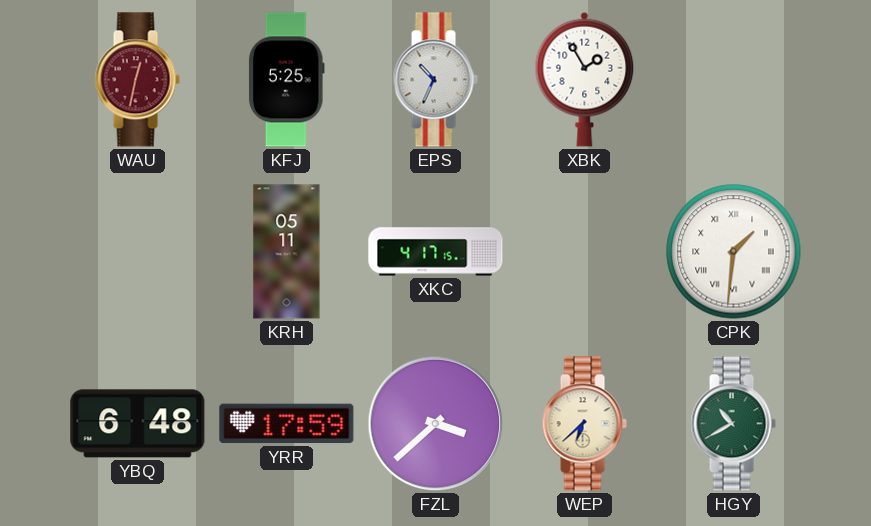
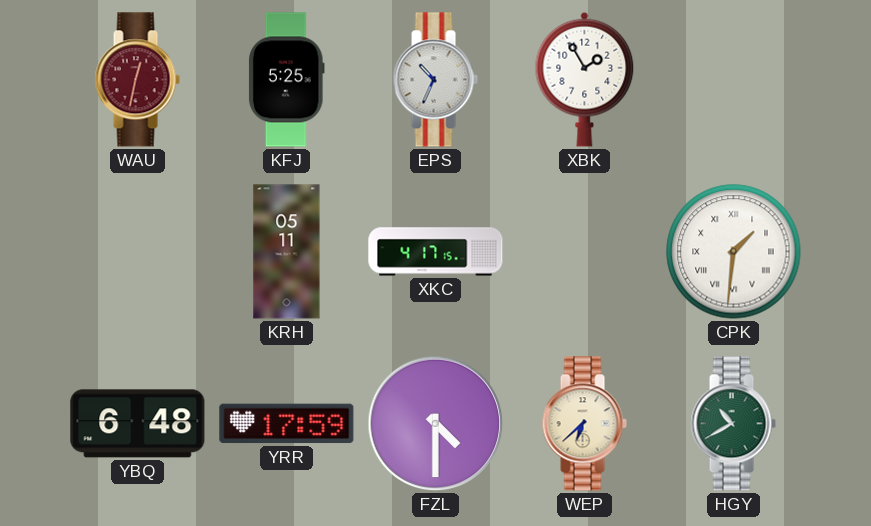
FZL: 3:38 -> 4:30
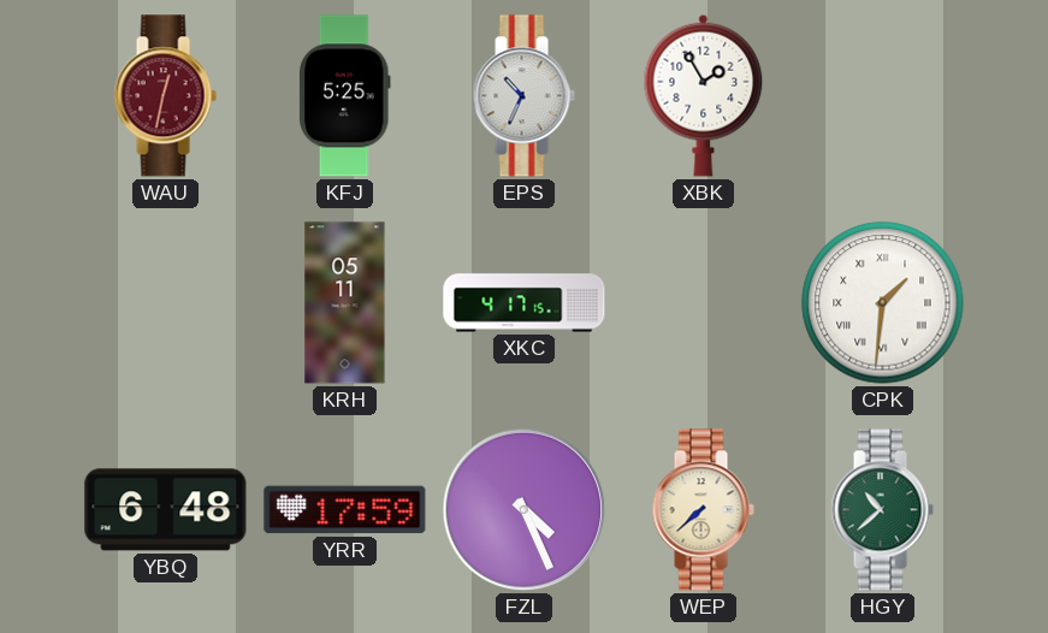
FZL: 4:30 -> 4:26
WEP: 6:38 -> 7:38
HGY: 10:40 -> 10:38
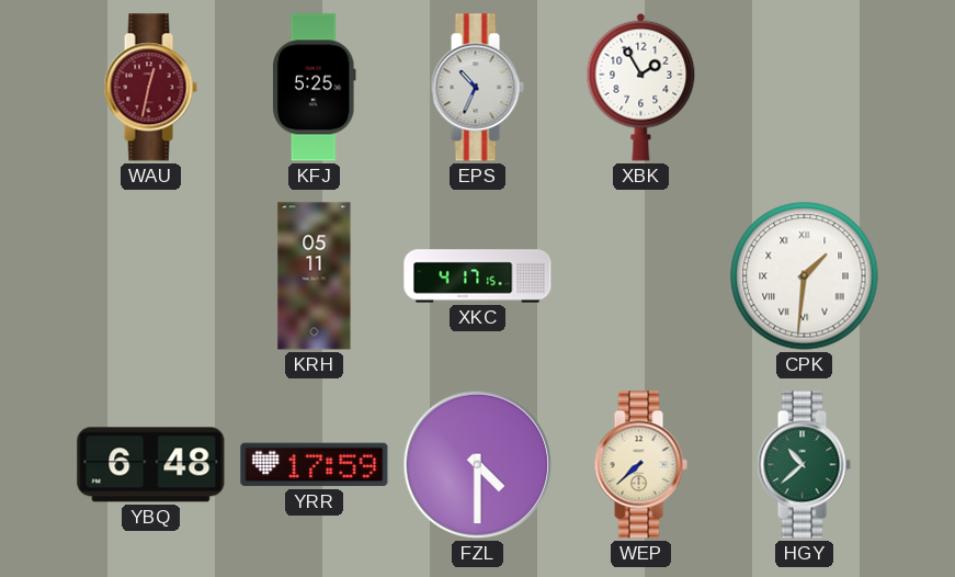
FZL: 4:26 -> 4:30
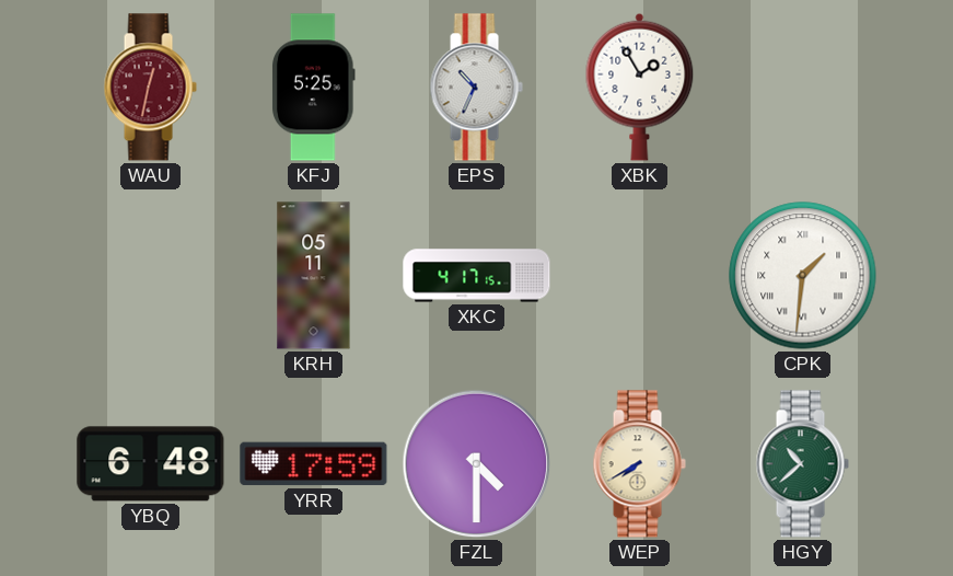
WEP: 7:38 -> 7:40
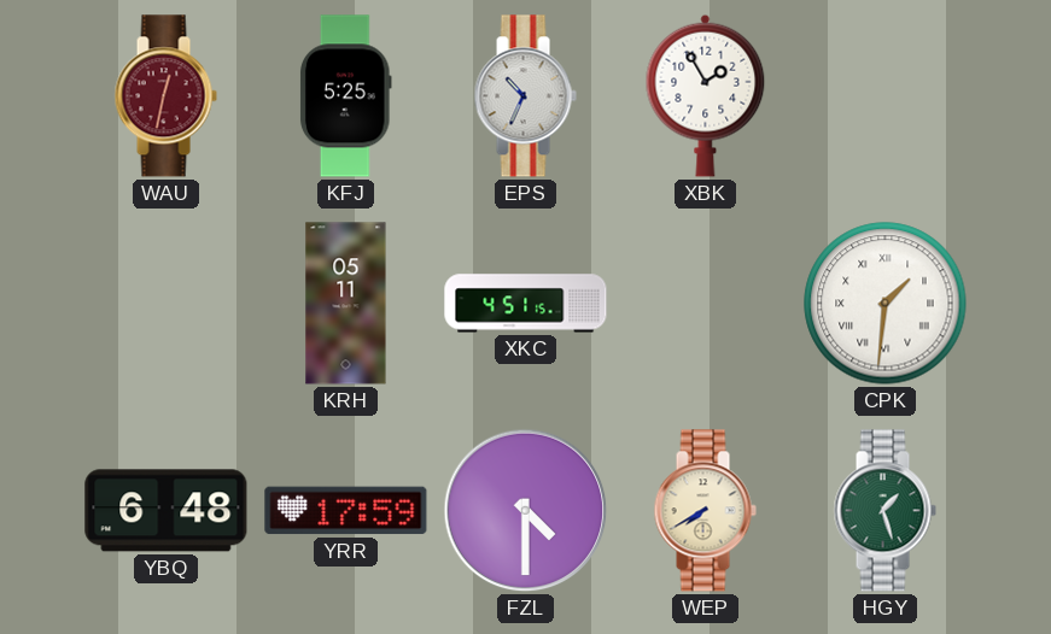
XKC: 4:17 -> 4:51
HGY: 10:38 -> 1:27
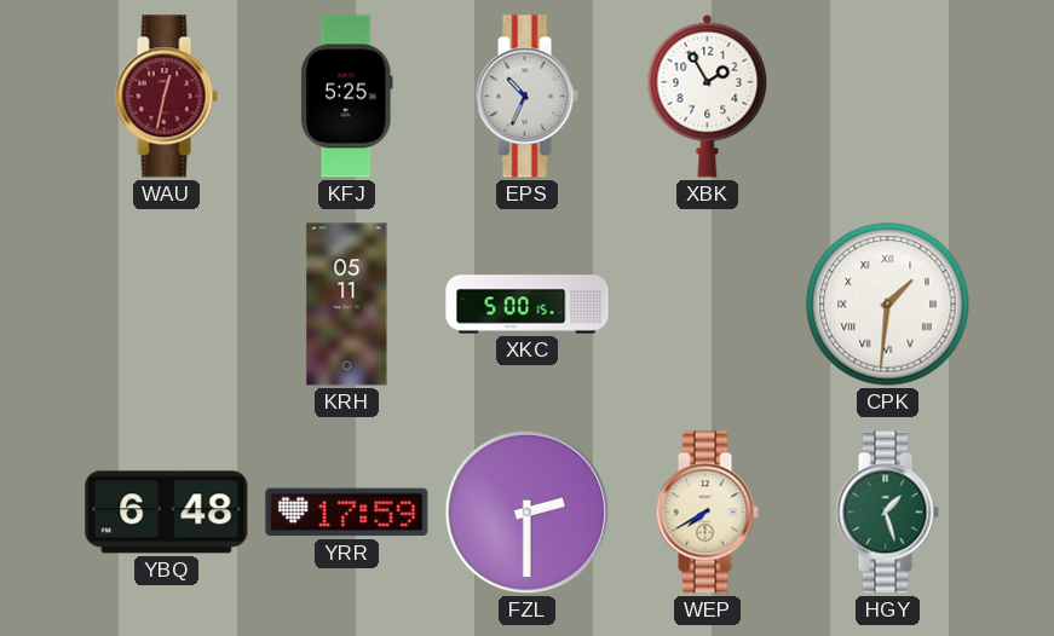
XKC: 4:51 -> 5:00
FZL: 4:30 -> 2:30
